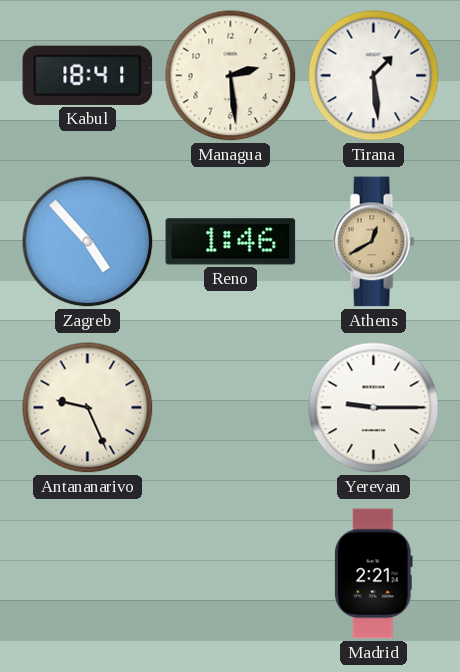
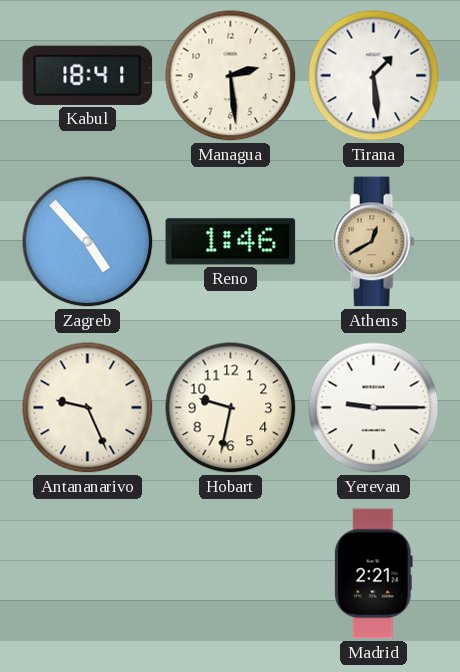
Hobart: none -> 9:32
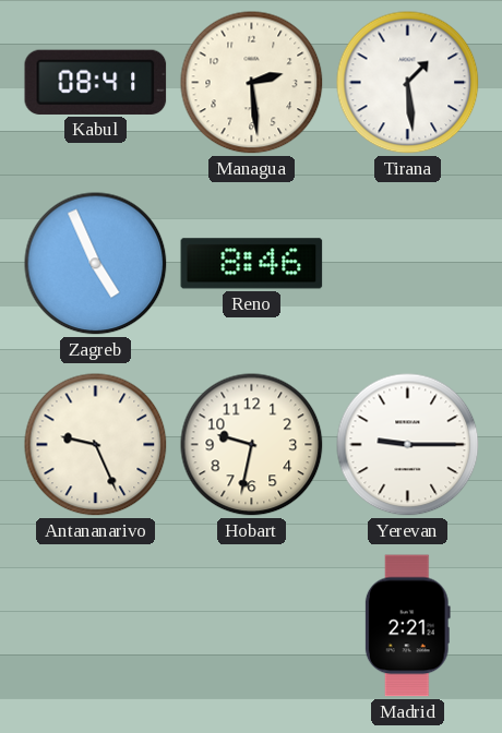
Kabul: 18:41 -> 08:41
Zagreb: 4:53 -> 4:56
Reno: 1:46 -> 8:46
Athens: 12:40 -> none
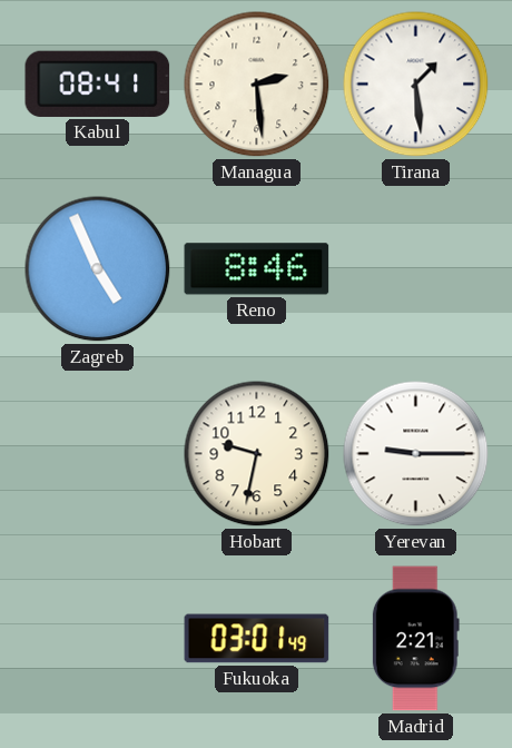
Antananarivo: 9:26 -> none
Fukuoka: none -> 03:01
